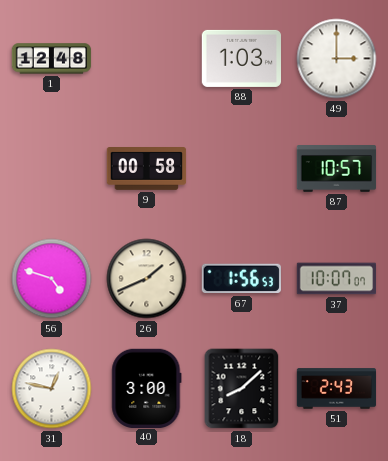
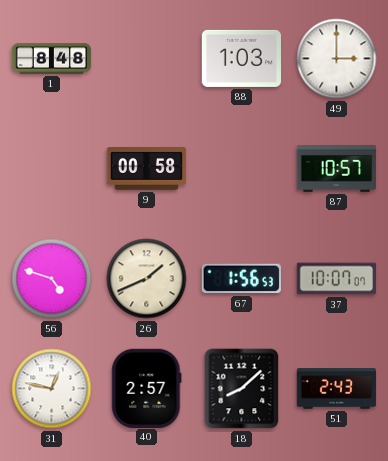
1: 12:48 -> 8:48
40: 3:00 -> 2:57
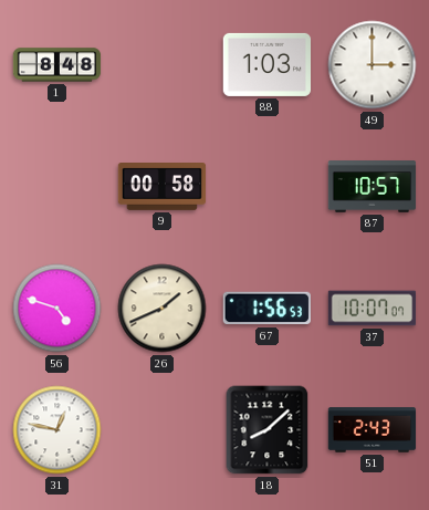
40: 2:57 -> none
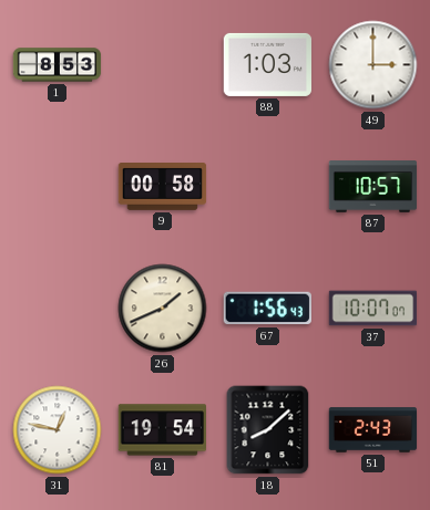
1: 8:48 -> 8:53
56: 4:48 -> none
67: 1:56:53 -> 1:56:43
81: none -> 19:54
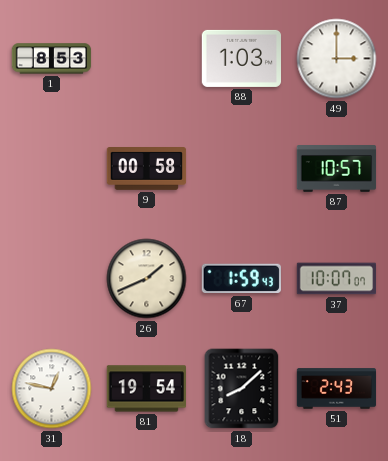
67: 1:56 -> 1:59
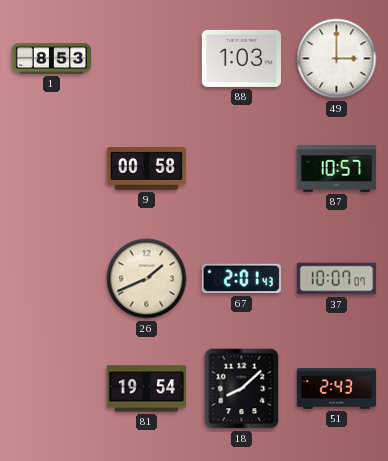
67: 1:59 -> 2:01
31: 12:47 -> none
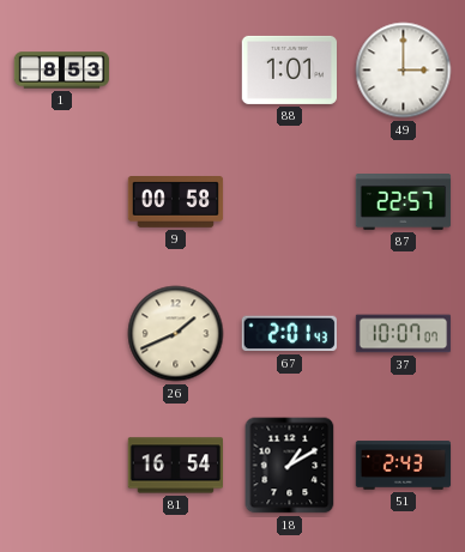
88: 1:03 -> 1:01
87: 10:57 -> 22:57
81: 19:54 -> 16:54
18: 8:08 -> 1:10
